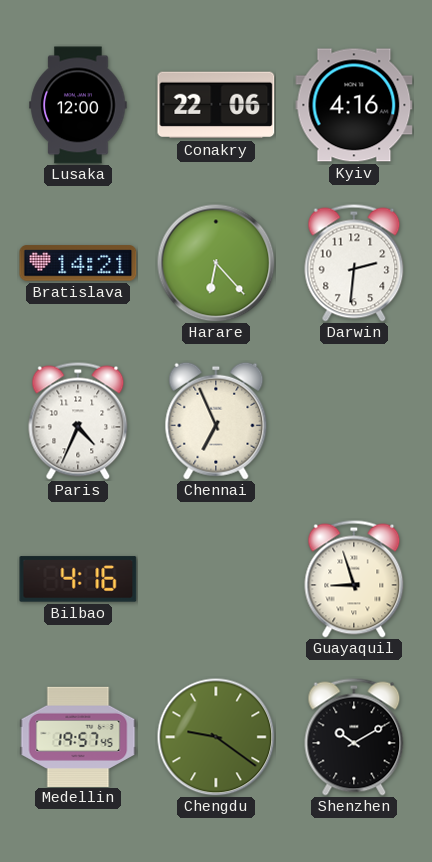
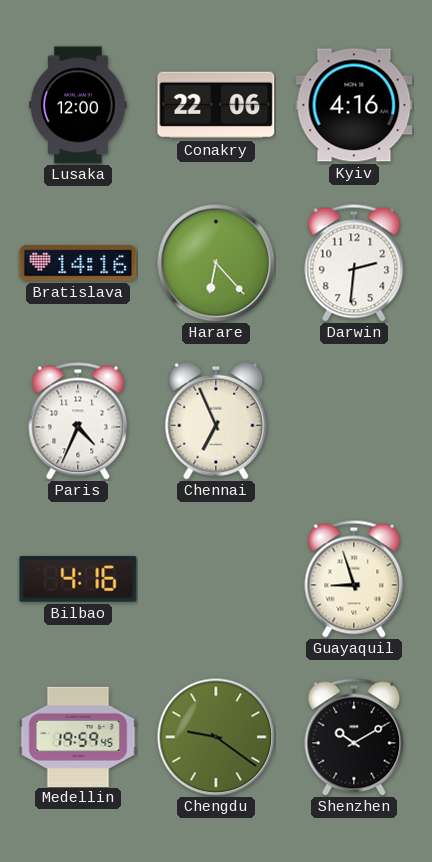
Bratislava: 14:21 -> 14:16
Medellin: 19:57 -> 19:59
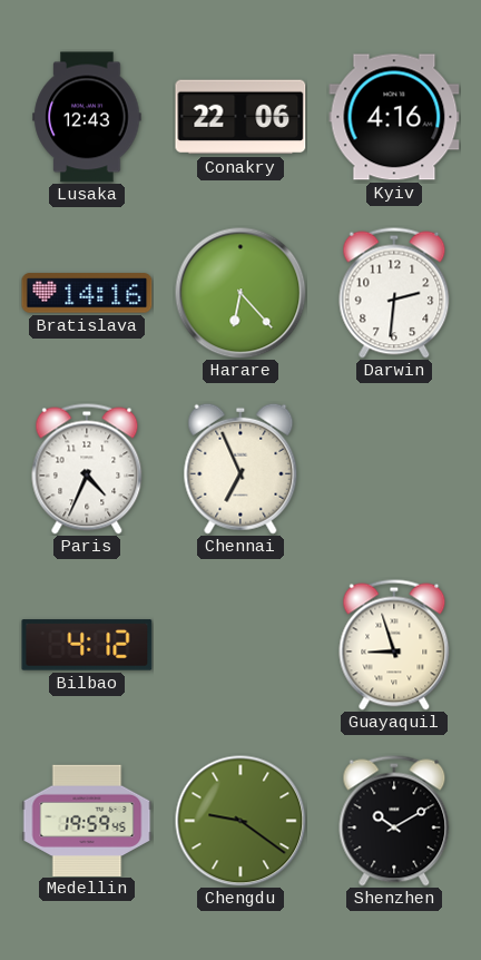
Lusaka: 12:00 -> 12:43
Bilbao: 4:16 -> 4:12
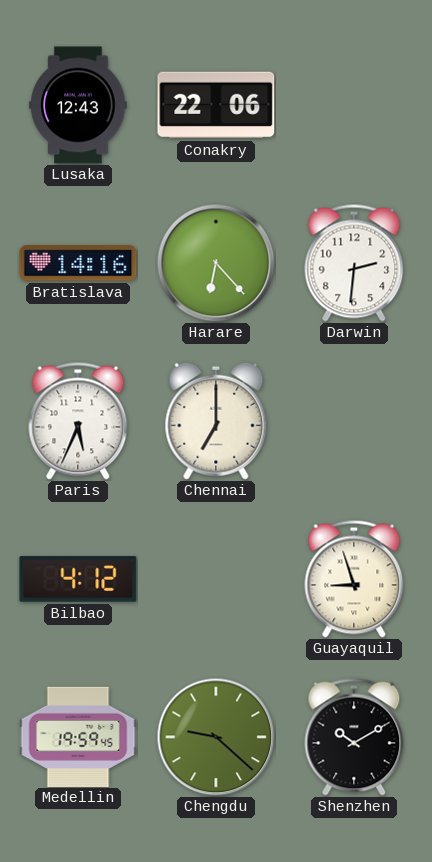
Kyiv: 4:16 -> none
Paris: 4:34 -> 5:34
Chennai: 6:56 -> 7:00
Chengdu: 9:21 -> 9:22
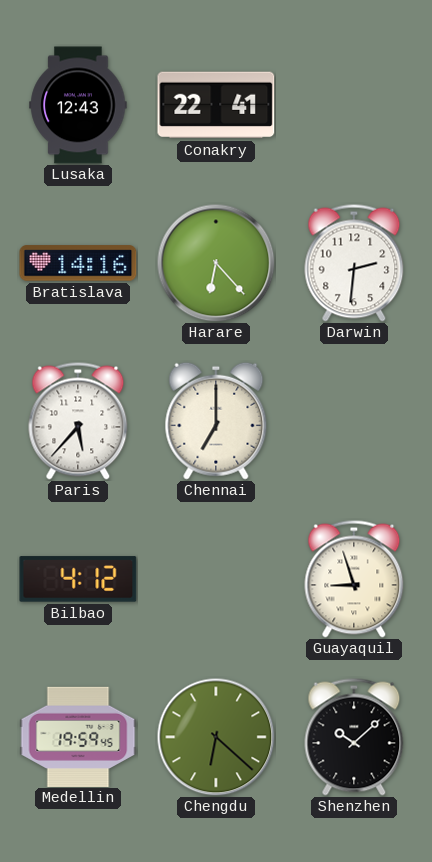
Conakry: 22:06 -> 22:41
Paris: 5:34 -> 5:37
Chengdu: 9:22 -> 6:22
Shenzhen: 10:10 -> 10:08
